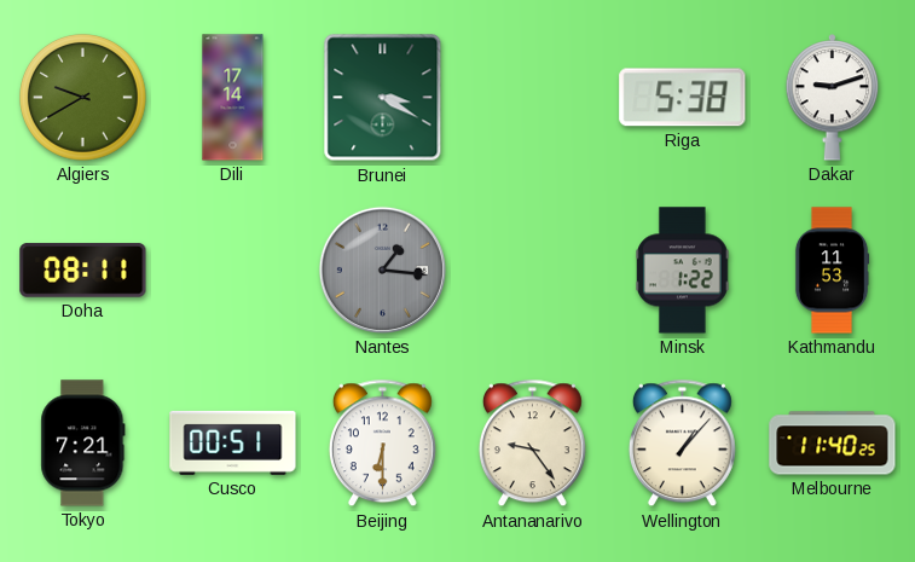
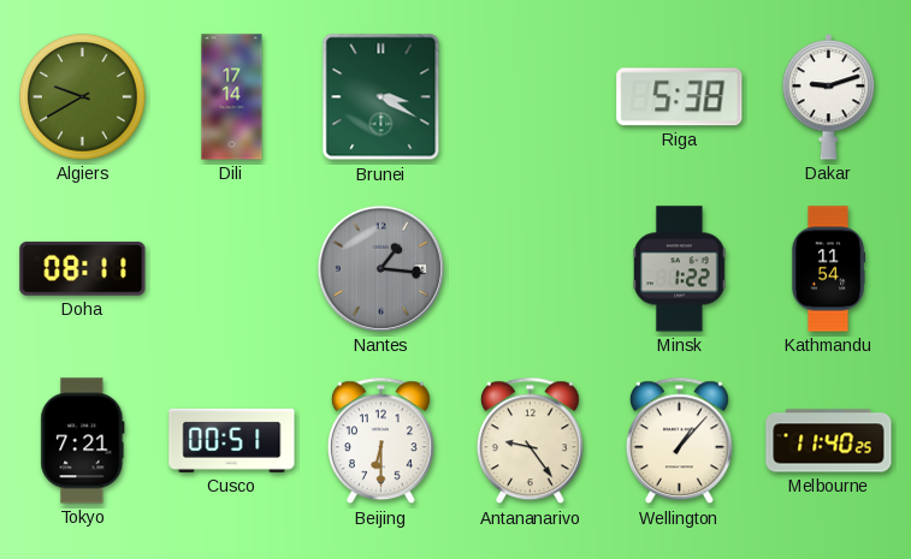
Kathmandu: 11:53 -> 11:54
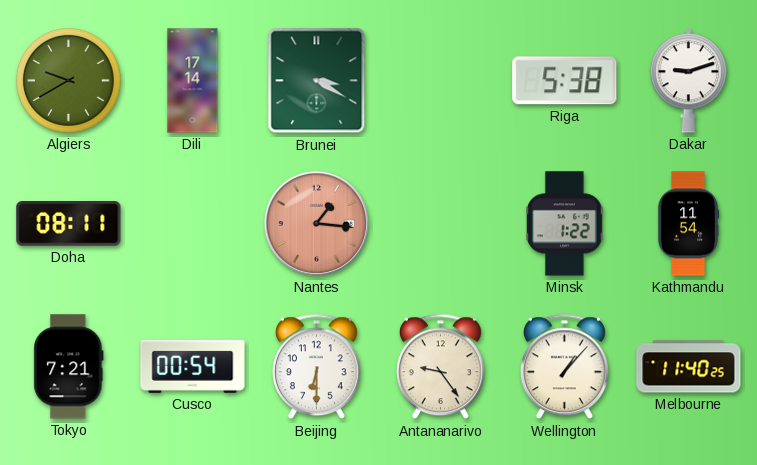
Nantes dial: grey -> salmon
Cusco: 00:51 -> 00:54
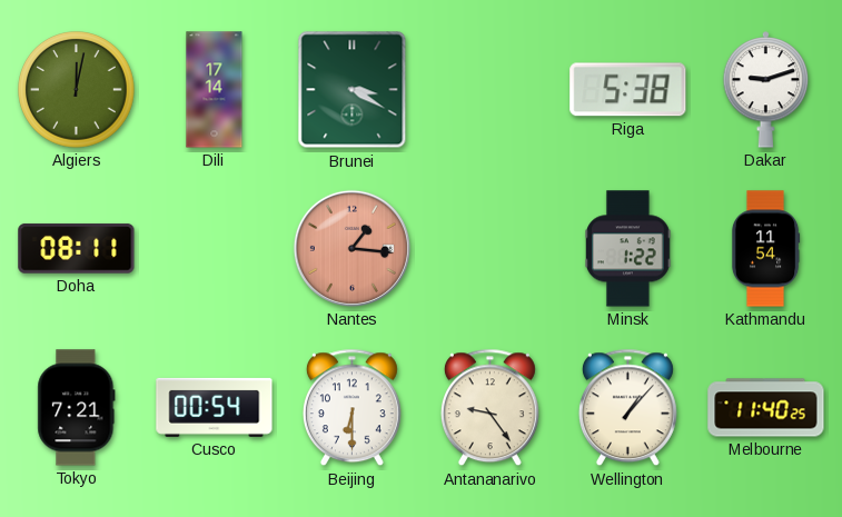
Algiers: 9:40 -> 12:02
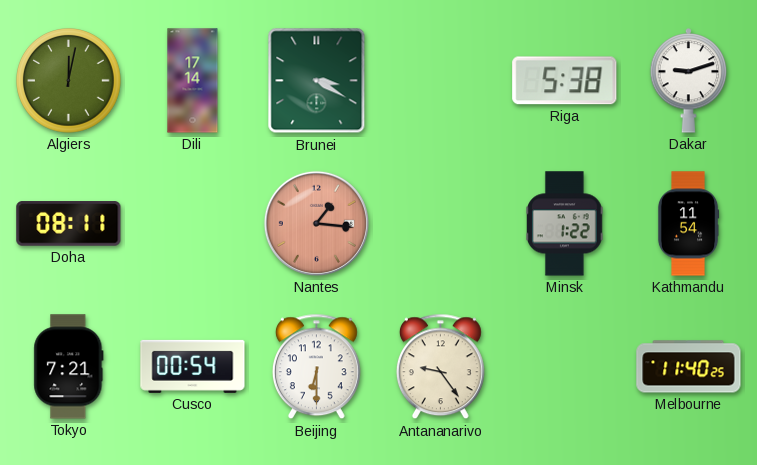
Wellington: 1:07 -> none
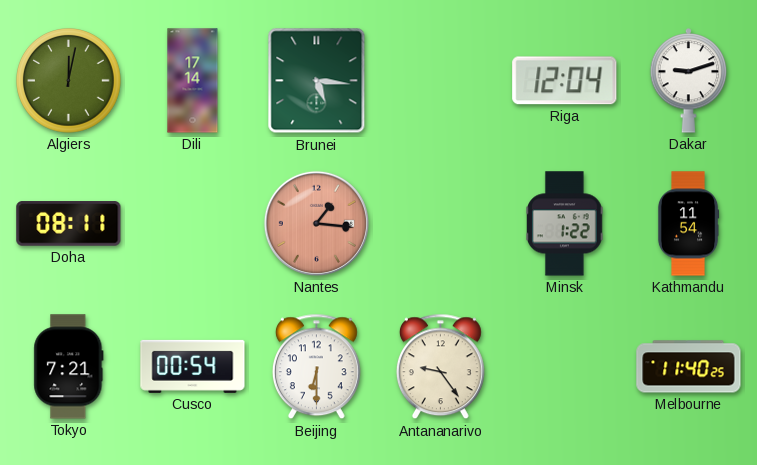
Brunei: 3:20 -> 5:16
Riga: 5:38 -> 12:04
